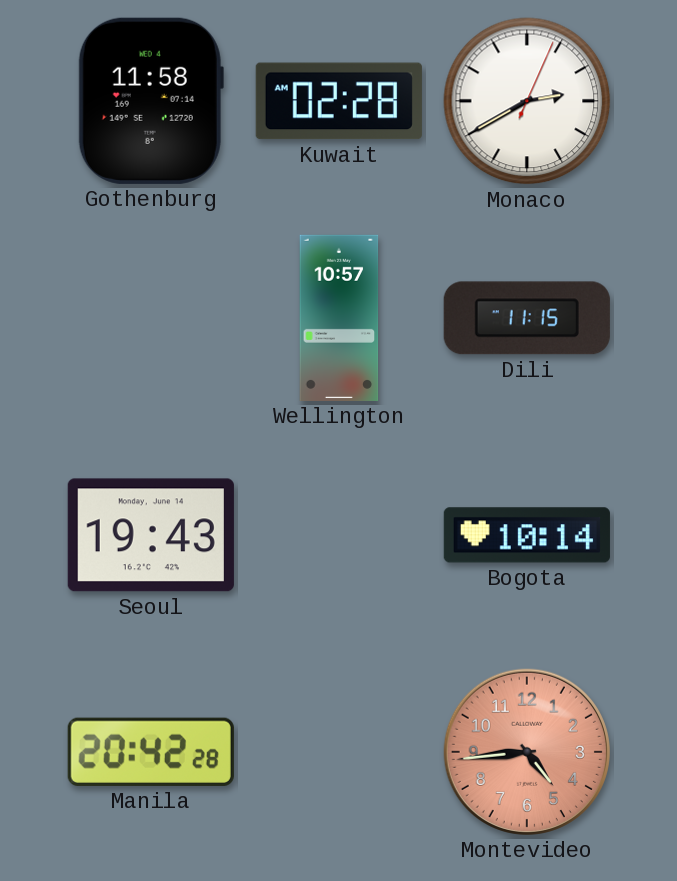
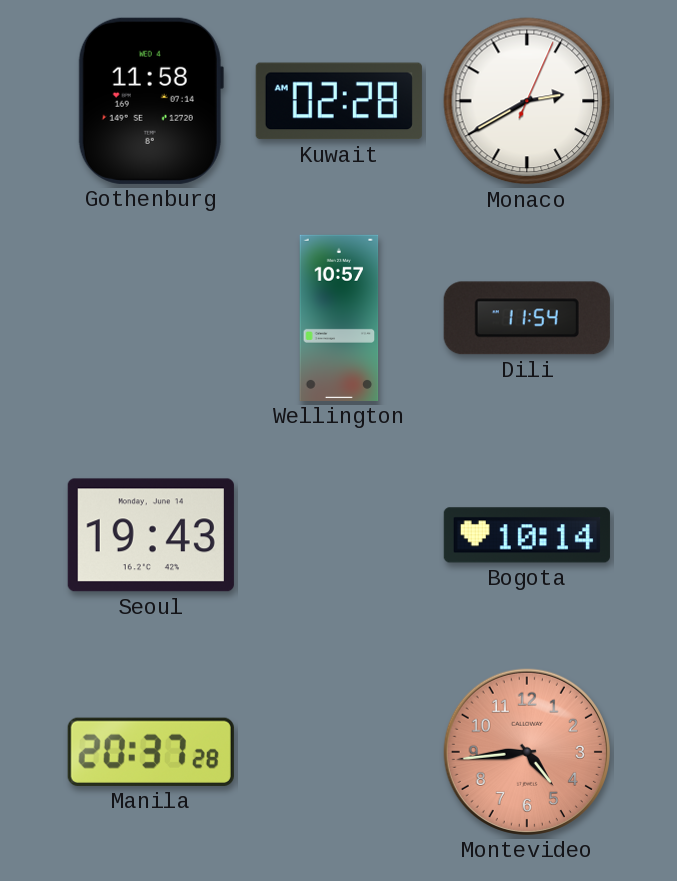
Dili: 11:15 -> 11:54
Manila: 20:42 -> 20:37
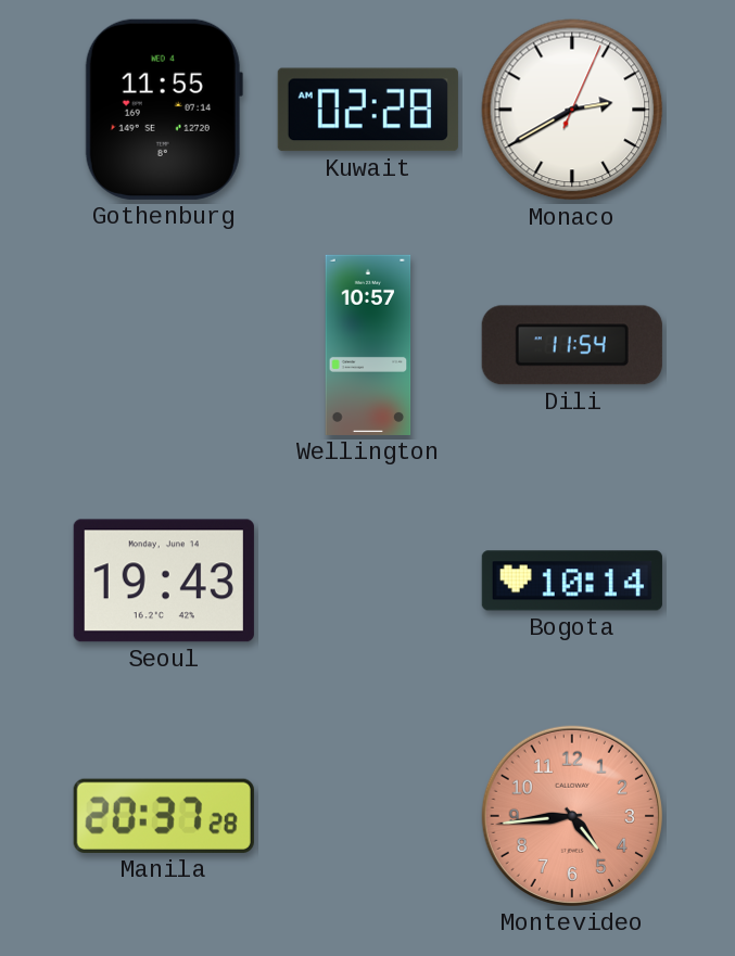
Gothenburg: 11:58 -> 11:55
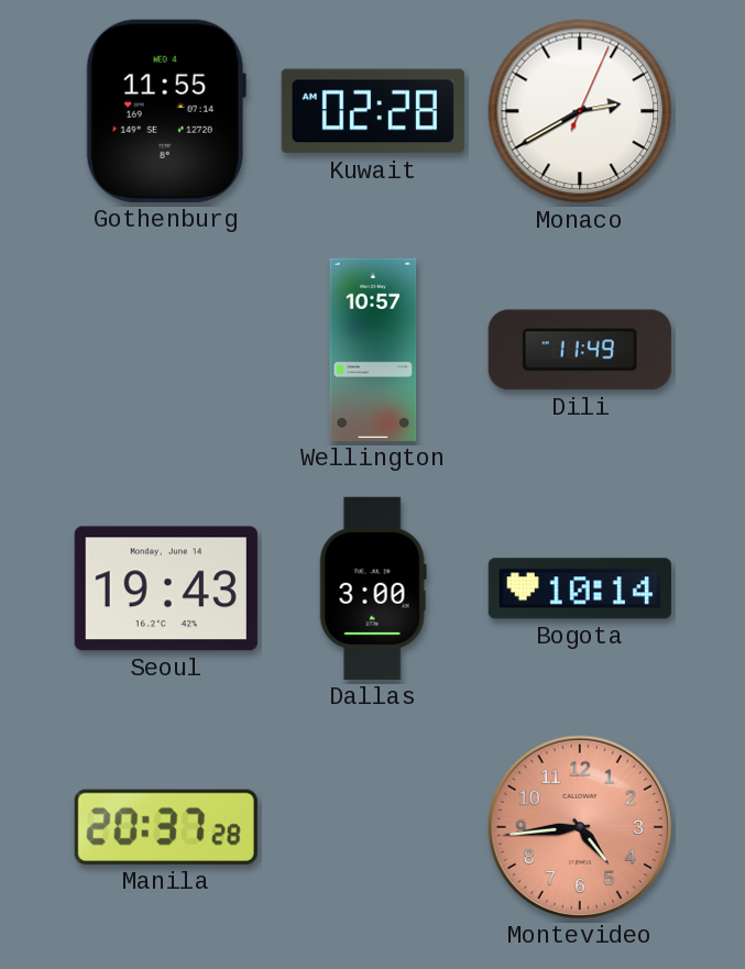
Dili: 11:54 -> 11:49
Dallas: none -> 3:00
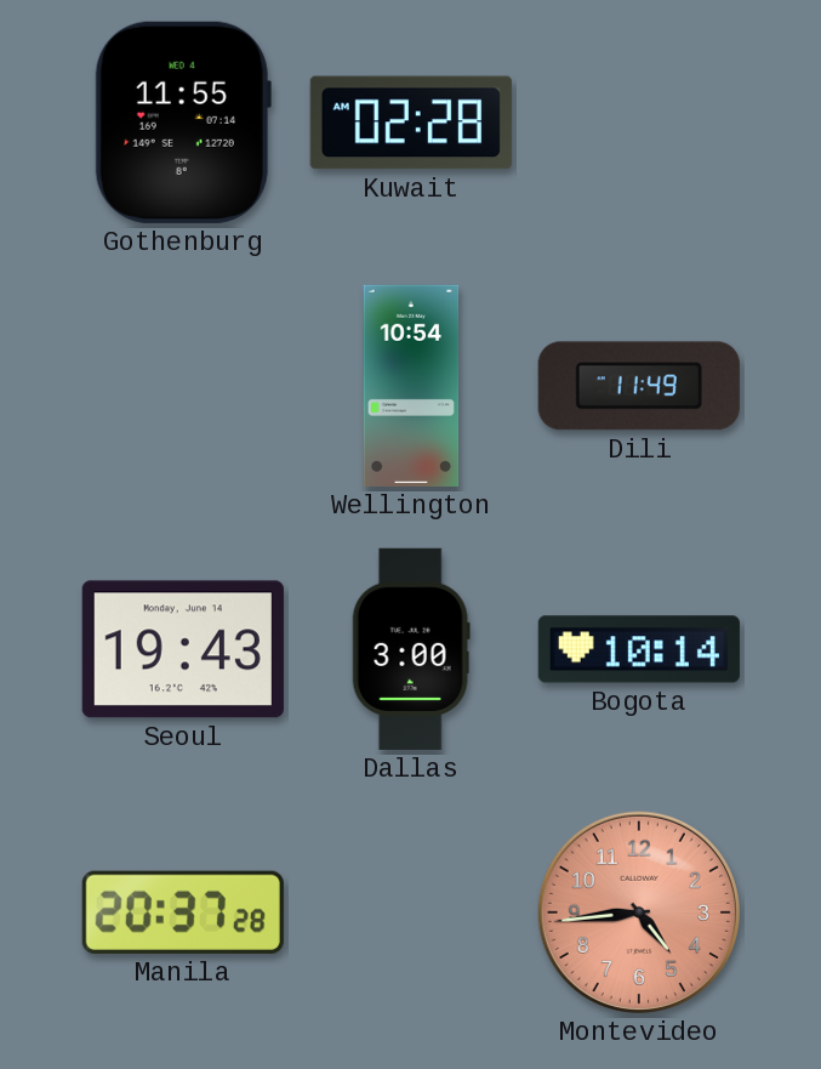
Monaco: 2:40 -> none
Wellington: 10:57 -> 10:54
